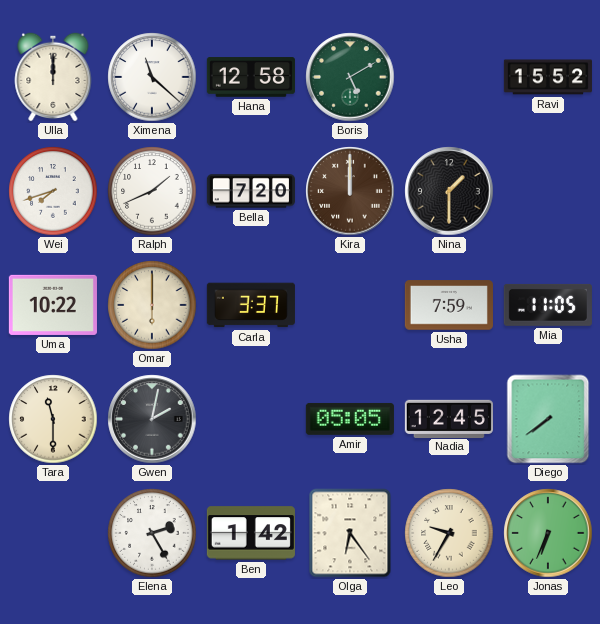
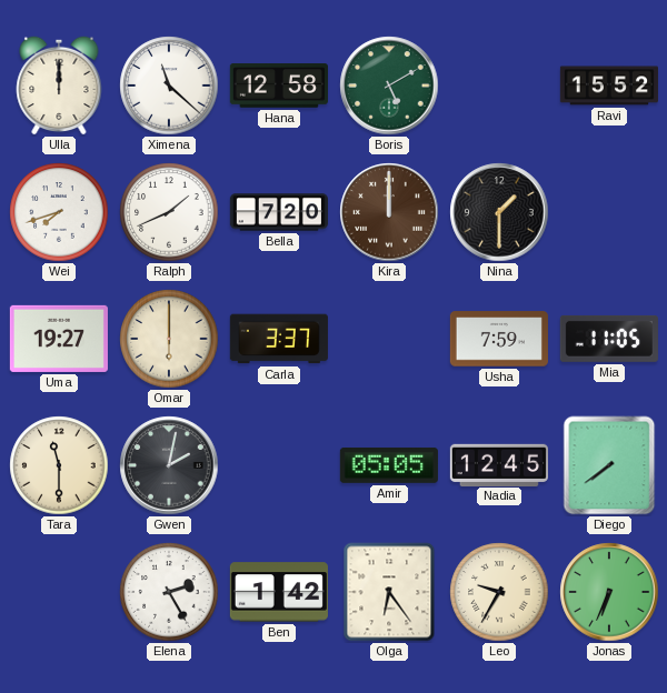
Uma: 10:22 -> 19:27
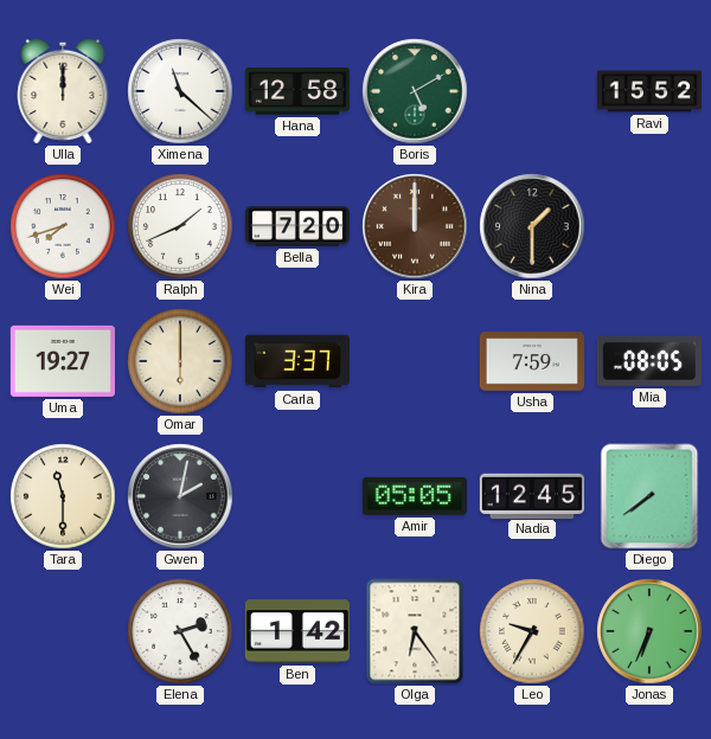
Mia: 11:05 -> 08:05
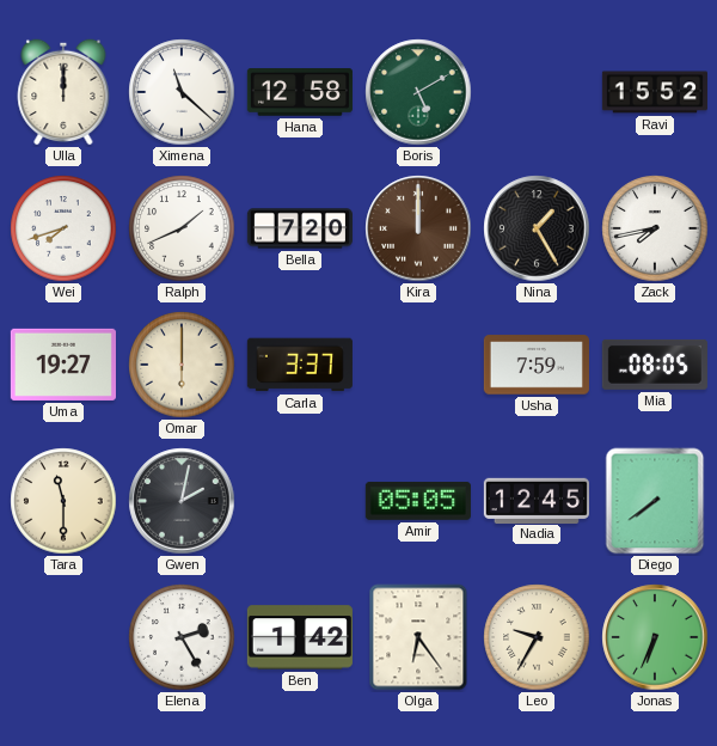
Nina: 1:30 -> 1:25
Zack: none -> 7:43
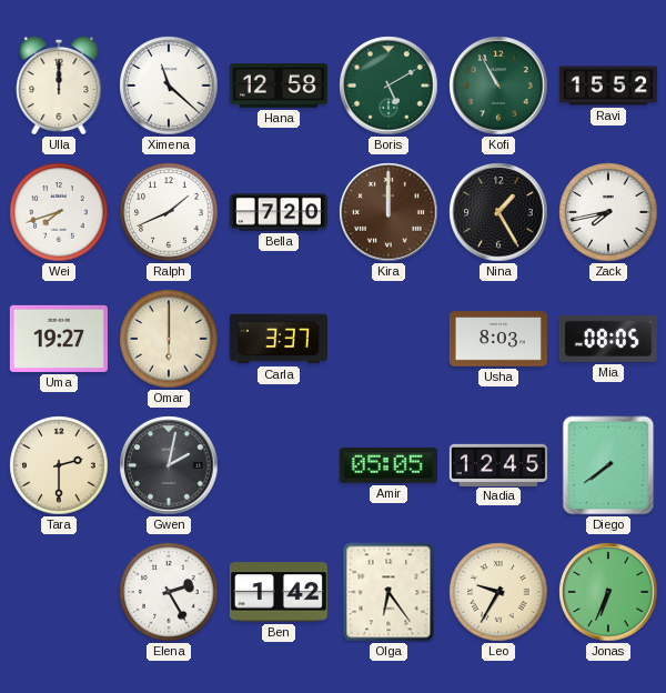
Kofi: none -> 10:55
Usha: 7:59 -> 8:03
Tara: 11:30 -> 2:30
